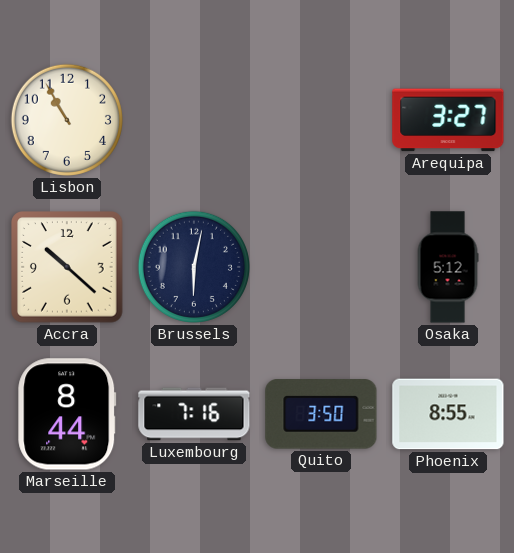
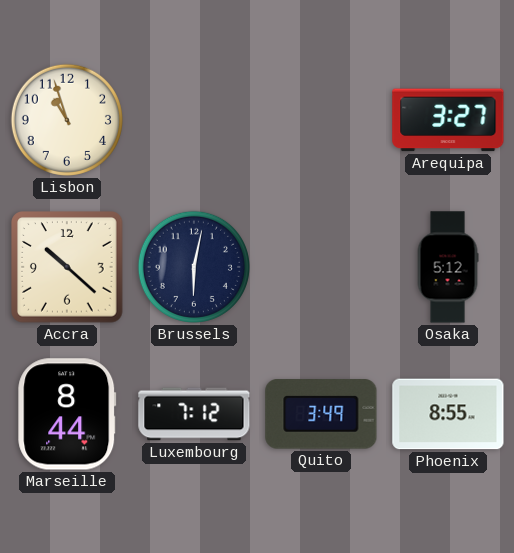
Lisbon: 10:55 -> 10:57
Luxembourg: 7:16 -> 7:12
Quito: 3:50 -> 3:49
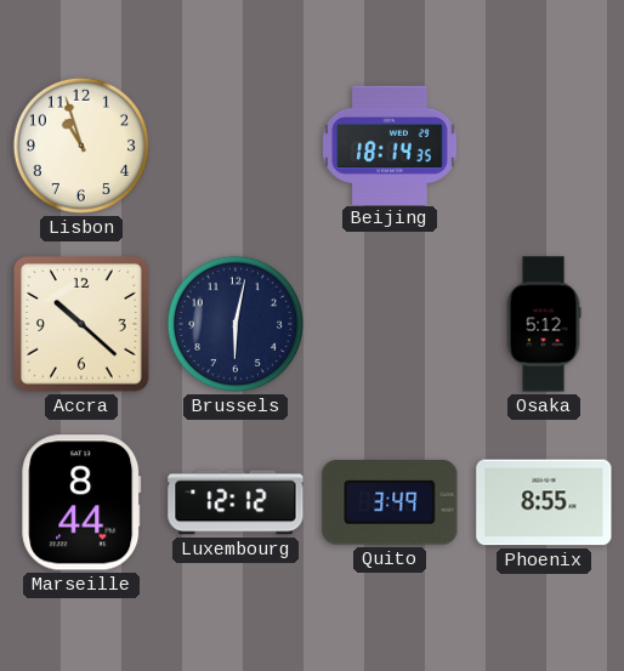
Beijing: none -> 18:14
Arequipa: 3:27 -> none
Luxembourg: 7:12 -> 12:12
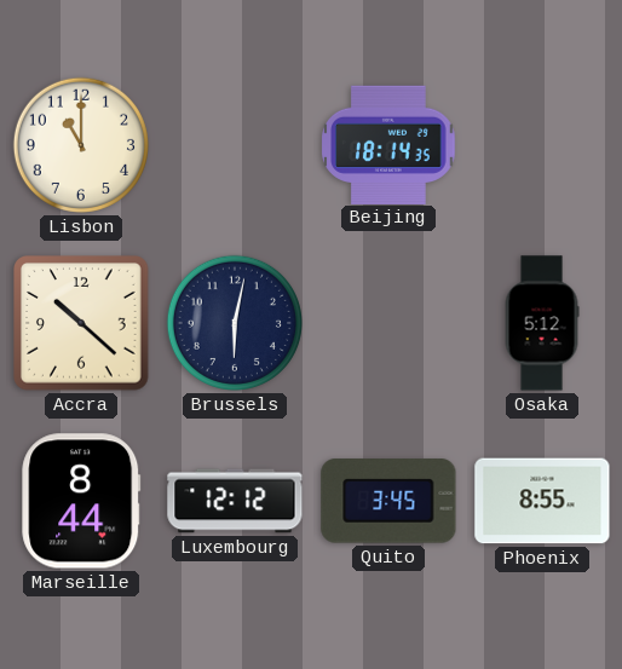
Lisbon: 10:57 -> 11:00
Quito: 3:49 -> 3:45
